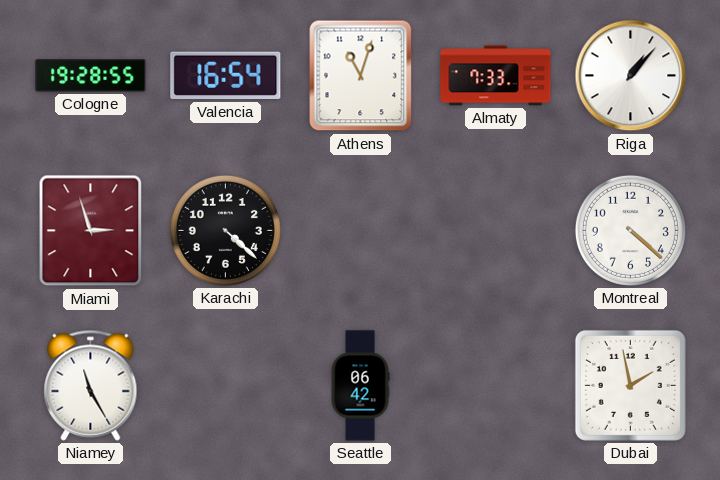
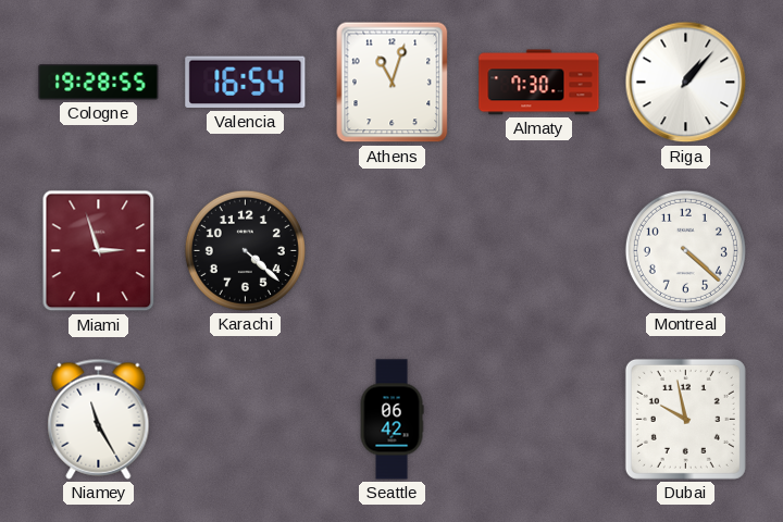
Almaty: 7:33 -> 7:30
Dubai: 1:58 -> 9:58
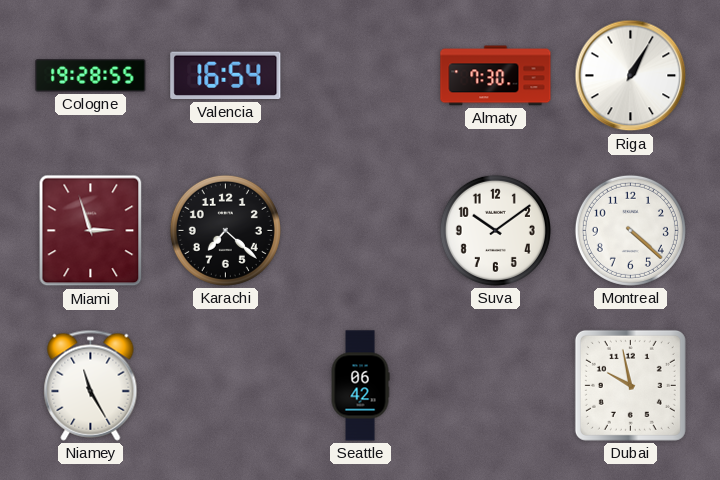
Athens: 11:03 -> none
Riga: 1:07 -> 1:05
Karachi: 4:22 -> 7:22
Suva: none -> 10:09
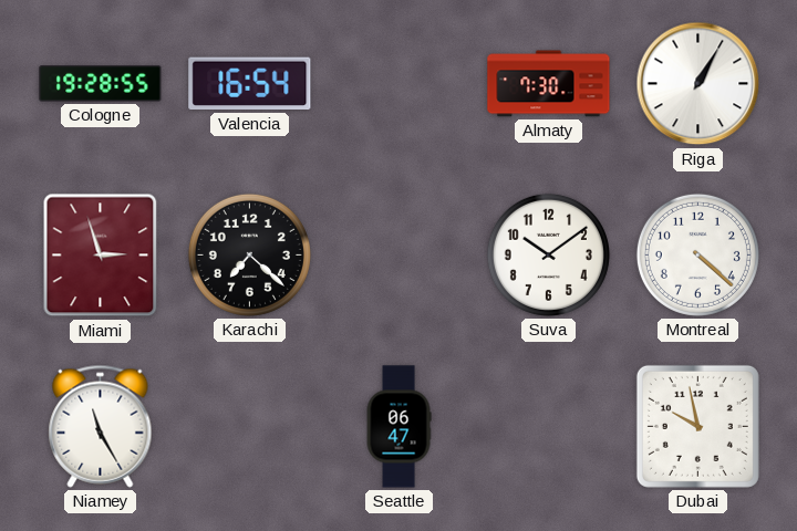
Seattle: 06:42 -> 06:47
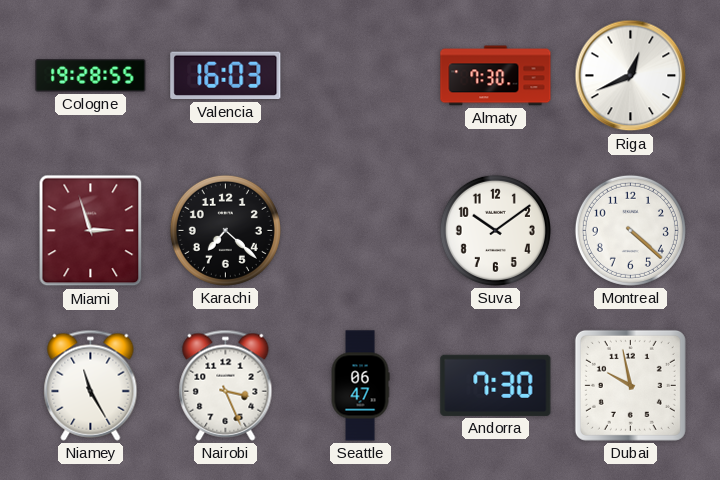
Valencia: 16:54 -> 16:03
Riga: 1:05 -> 12:41
Nairobi: none -> 3:26
Andorra: none -> 7:30
